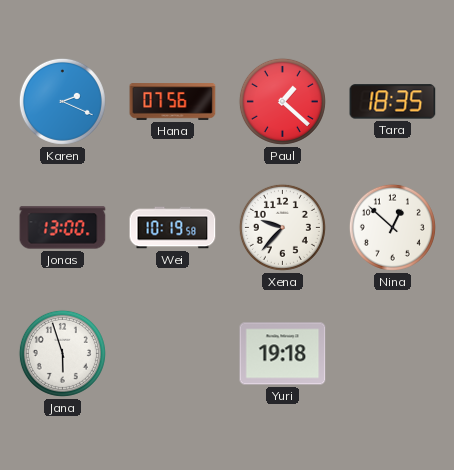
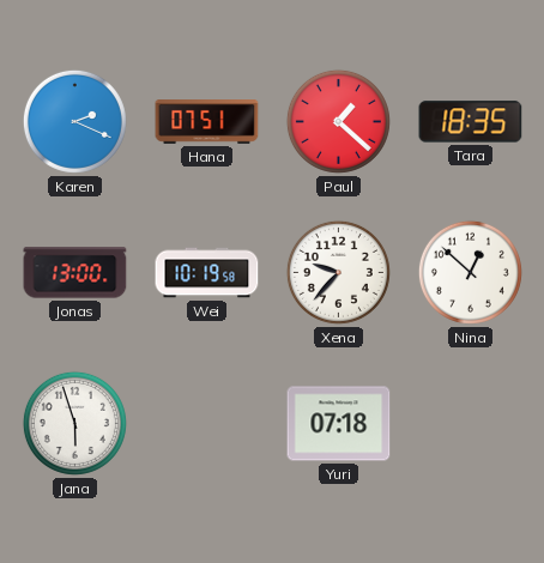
Hana: 07:56 -> 07:51
Yuri: 19:18 -> 07:18
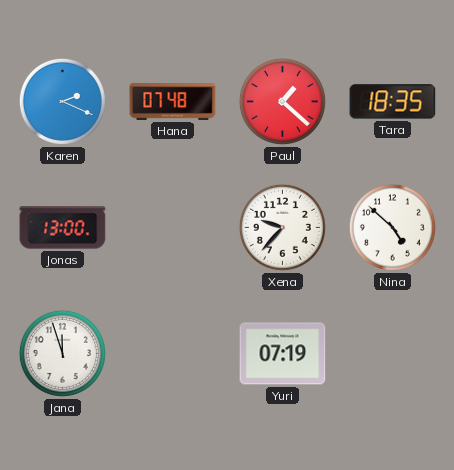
Hana: 07:51 -> 07:48
Wei: 10:19 -> none
Nina: 12:52 -> 4:52
Jana: 5:57 -> 11:57
Yuri: 07:18 -> 07:19
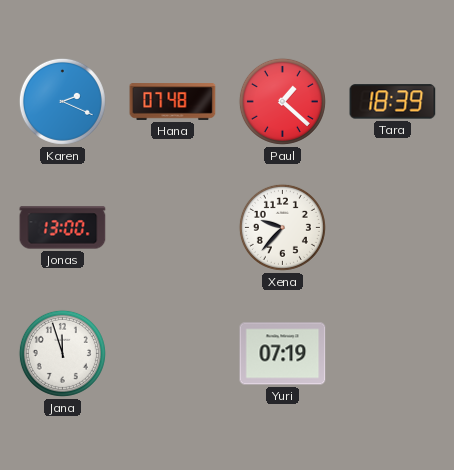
Tara: 18:35 -> 18:39
Nina: 4:52 -> none
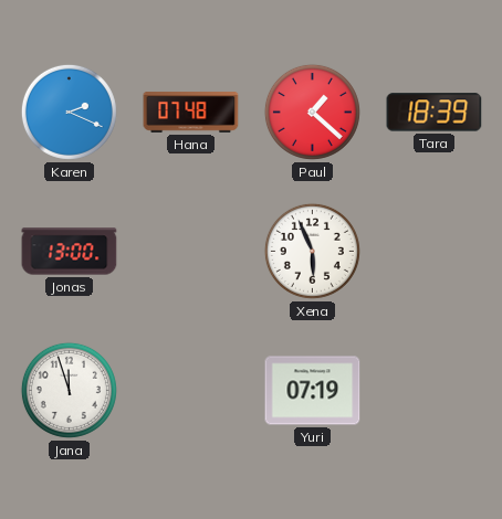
Xena: 9:37 -> 5:56
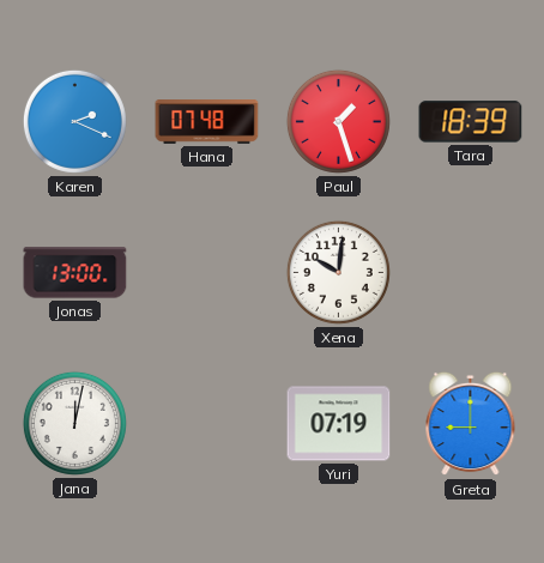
Paul: 1:22 -> 1:27
Xena: 5:56 -> 10:01
Jana: 11:57 -> 12:02
Greta: none -> 9:00
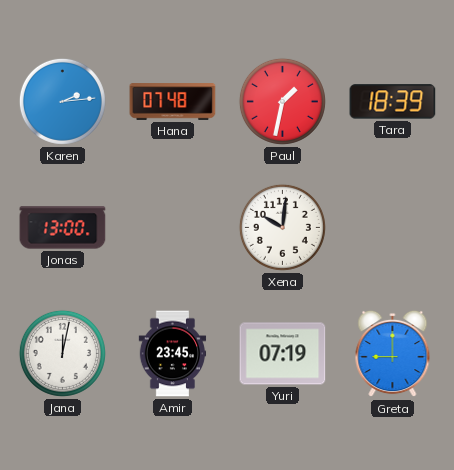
Karen: 2:19 -> 2:14
Paul: 1:27 -> 1:32
Amir: none -> 23:45
